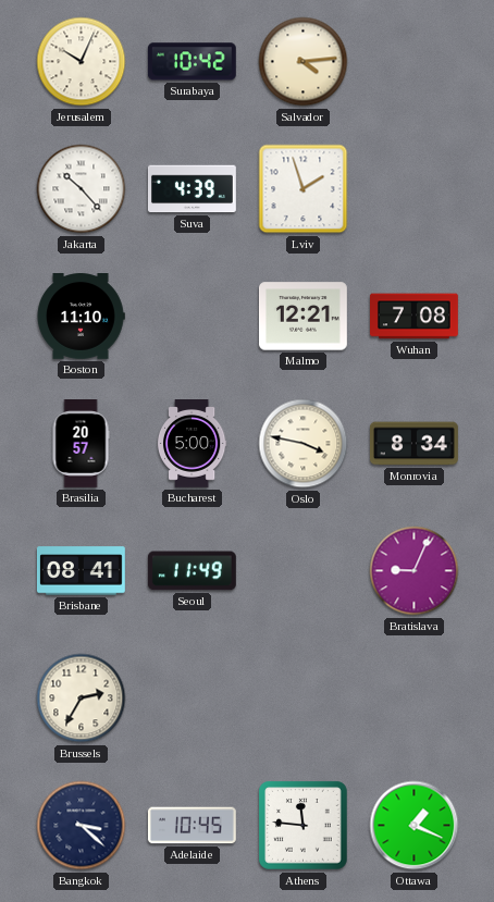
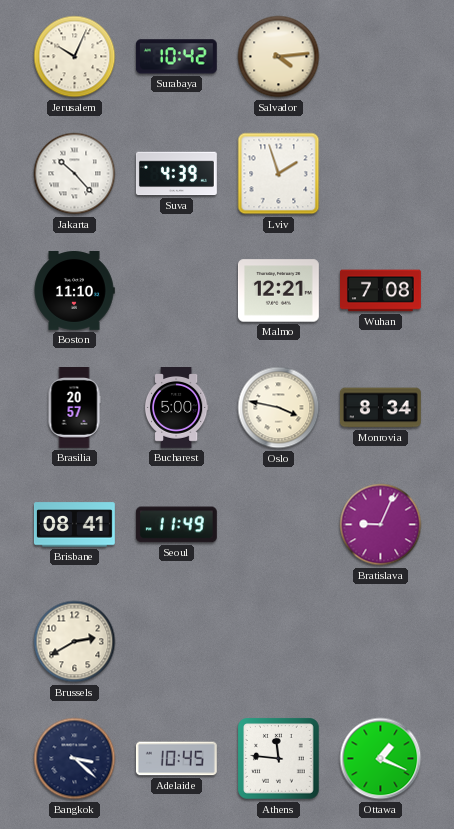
Brussels: 2:35 -> 2:40
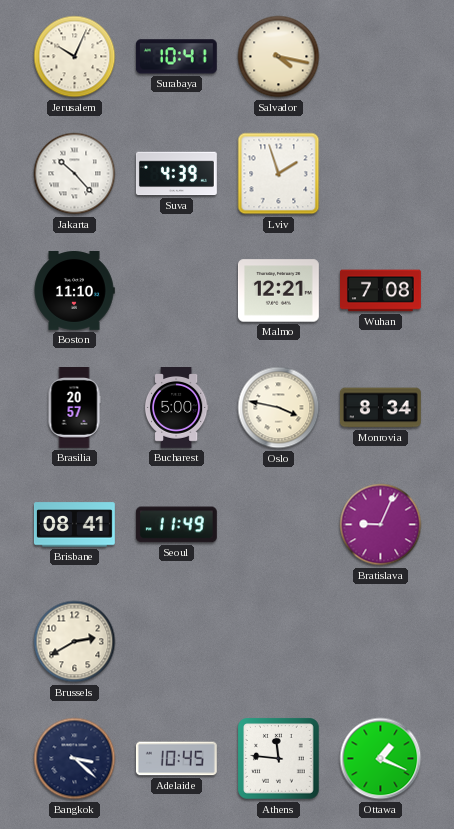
Surabaya: 10:42 -> 10:41
Salvador: 4:14 -> 4:17
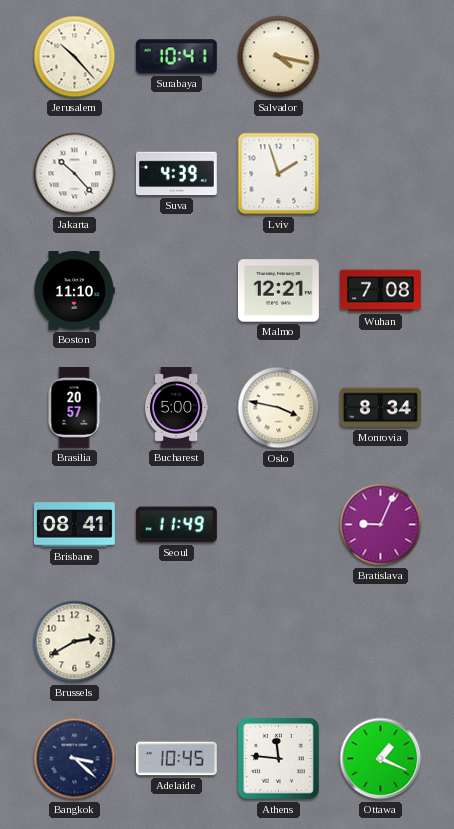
Jerusalem: 10:04 -> 10:23
